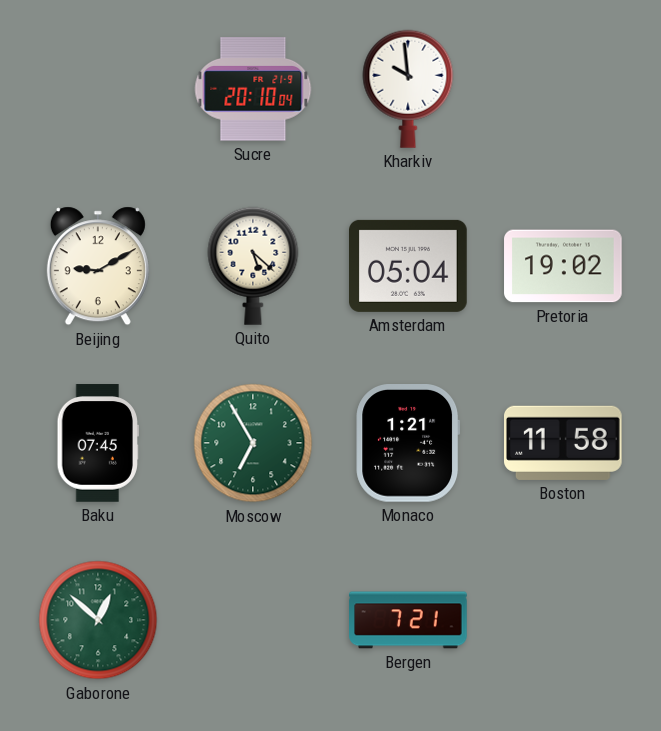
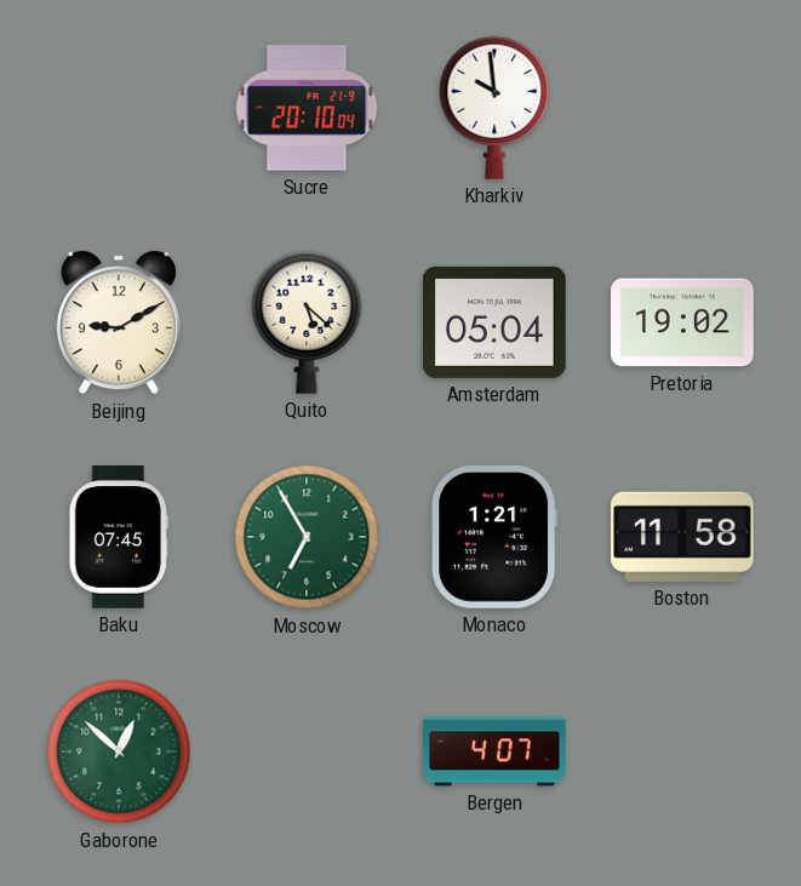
Bergen: 7:21 -> 4:07
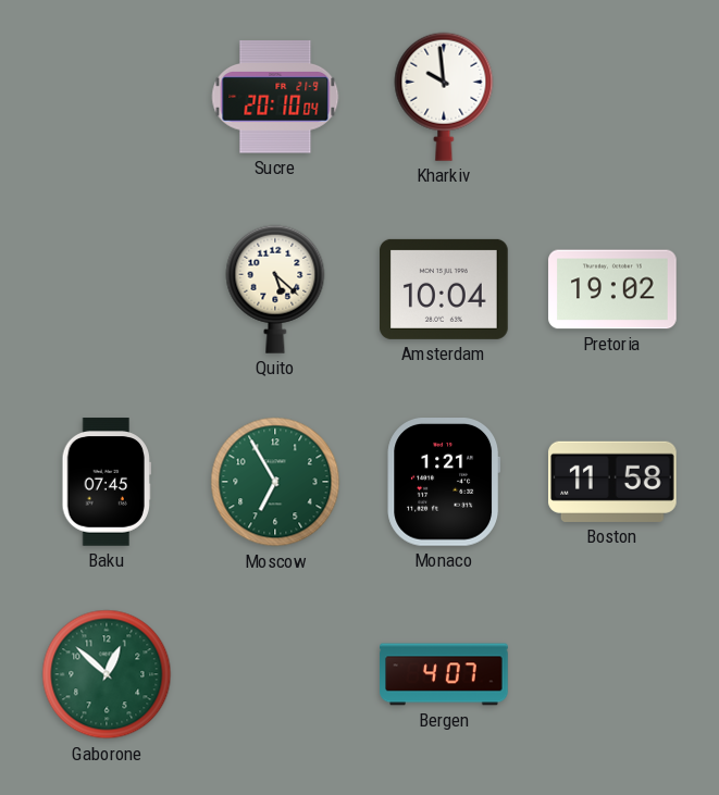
Beijing: 9:10 -> none
Amsterdam: 05:04 -> 10:04
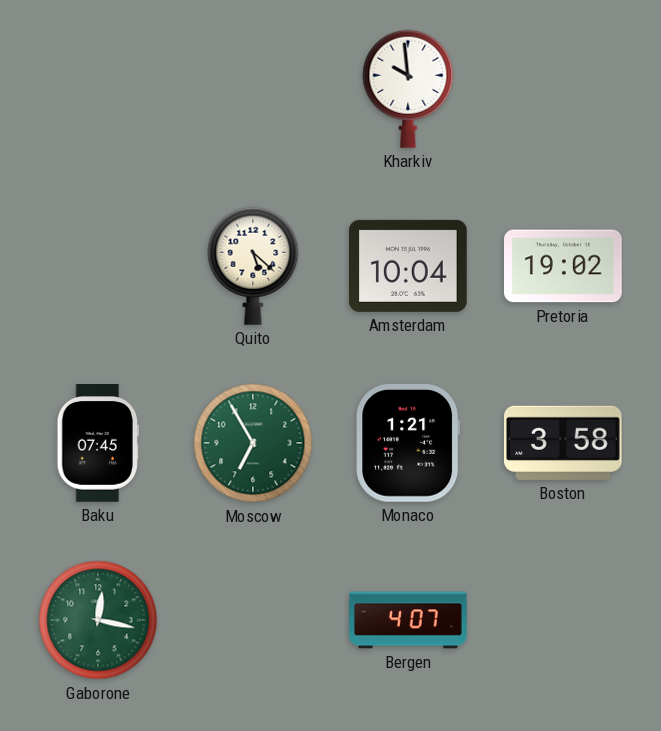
Sucre: 20:10 -> none
Boston: 11:58 -> 3:58
Gaborone: 12:52 -> 12:17
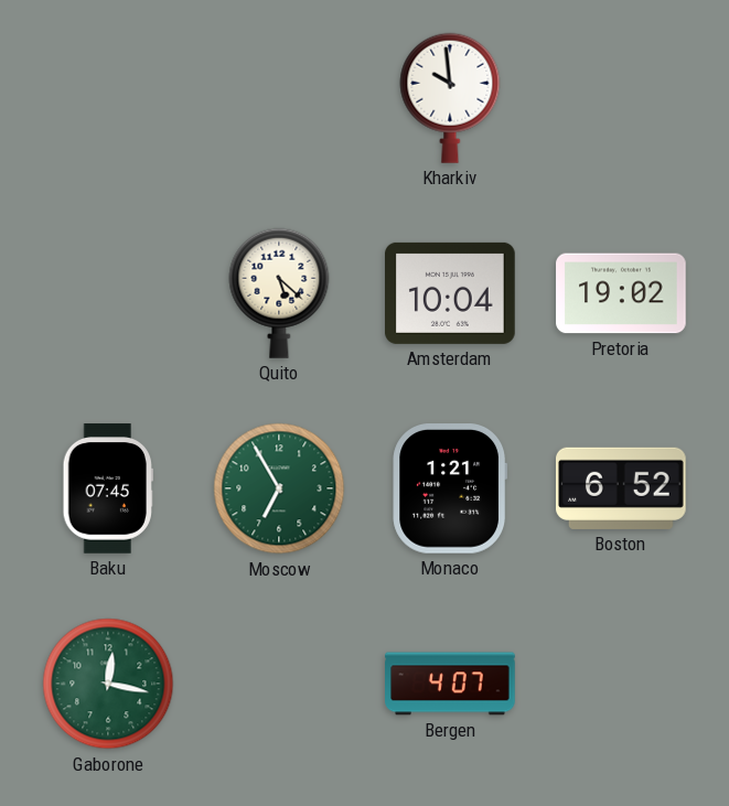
Boston: 3:58 -> 6:52
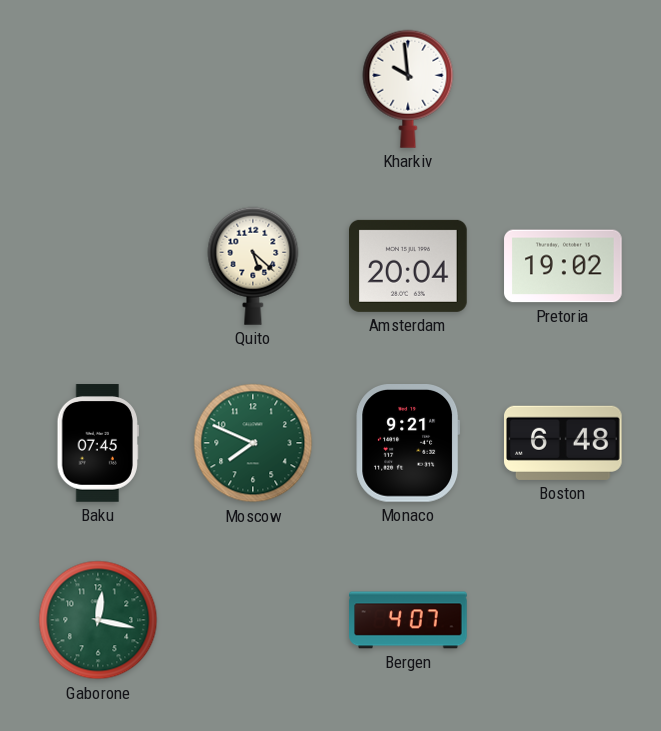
Amsterdam: 10:04 -> 20:04
Moscow: 6:55 -> 7:49
Monaco: 1:21 -> 9:21
Boston: 6:52 -> 6:48
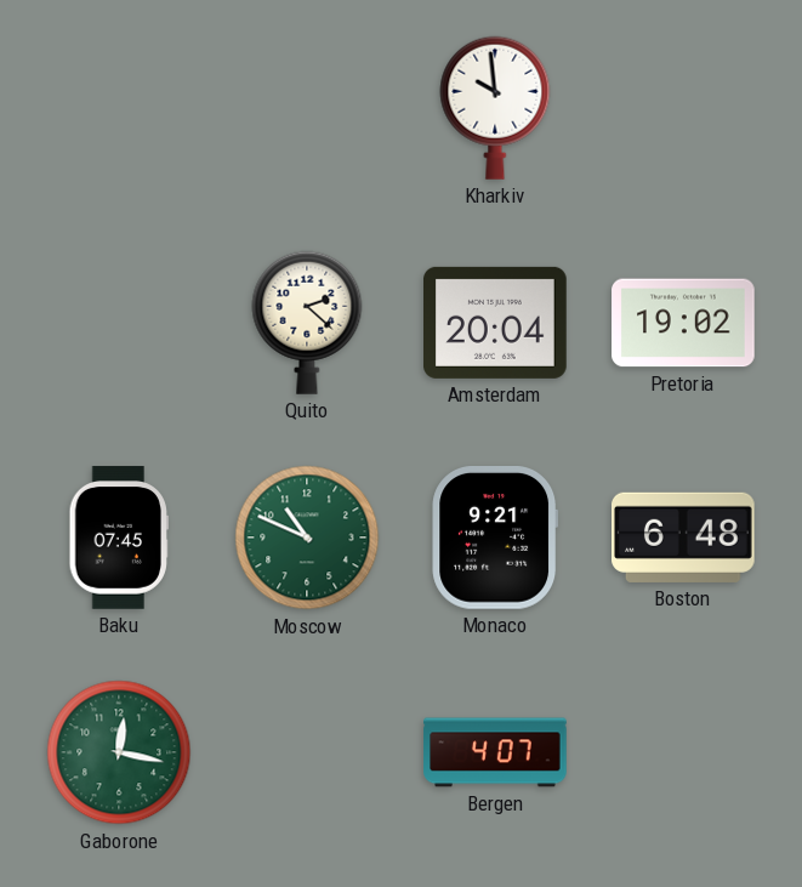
Quito: 5:22 -> 2:22
Moscow: 7:49 -> 10:49
